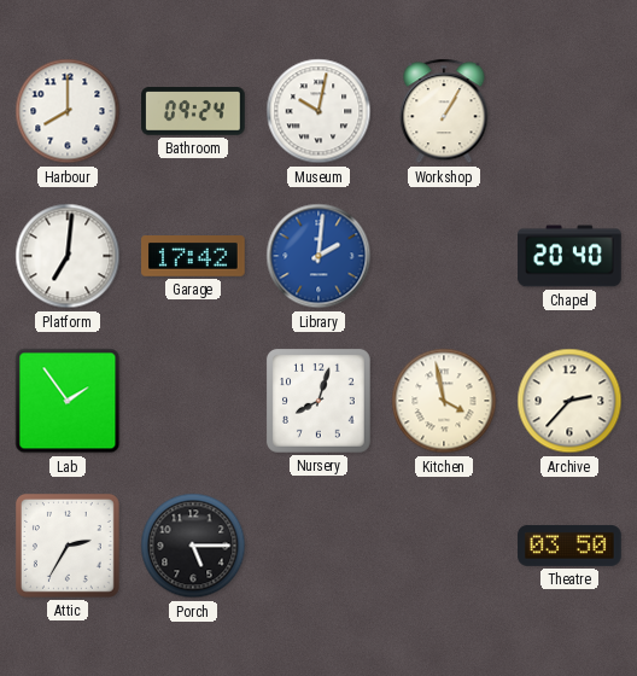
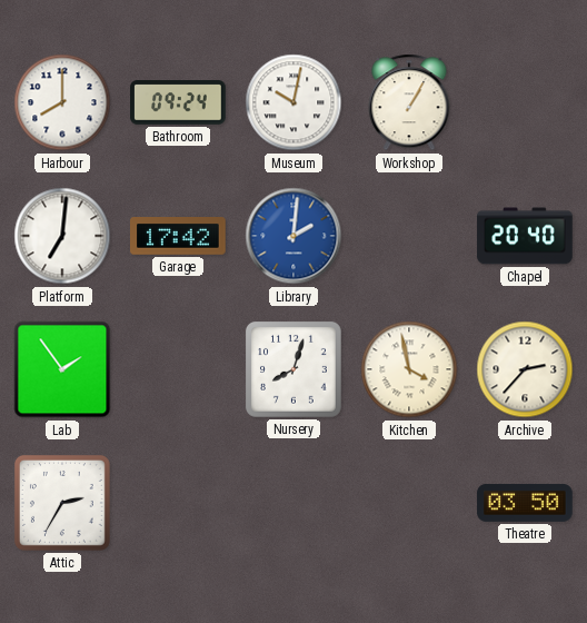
Porch: 5:15 -> none
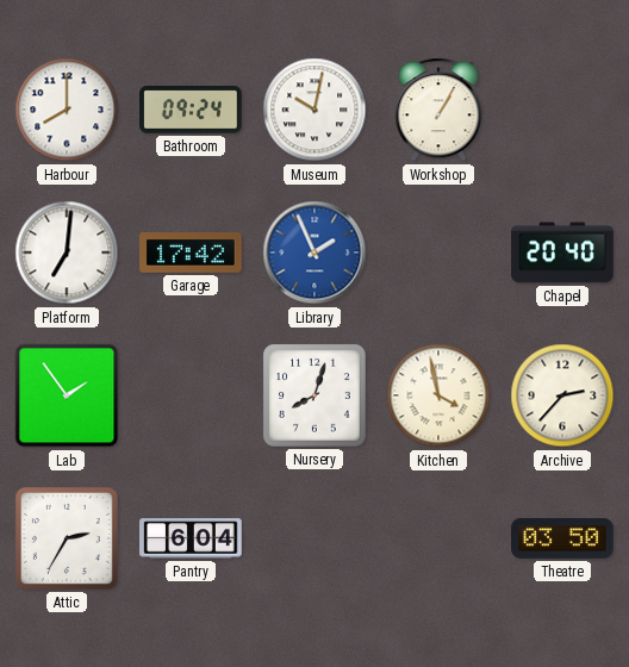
Library: 2:01 -> 1:56
Pantry: none -> 6:04
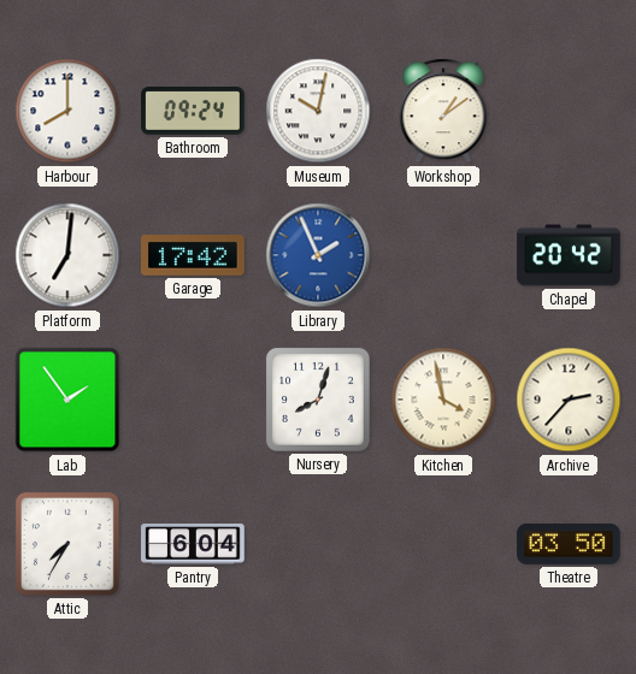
Workshop: 1:05 -> 1:09
Chapel: 20:40 -> 20:42
Attic: 2:35 -> 7:35
